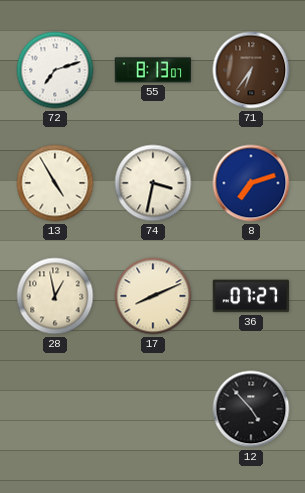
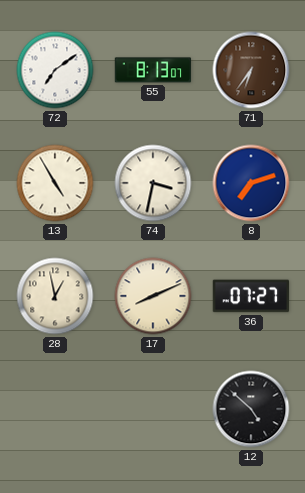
72: 7:12 -> 7:09
12: 4:53 -> 4:52
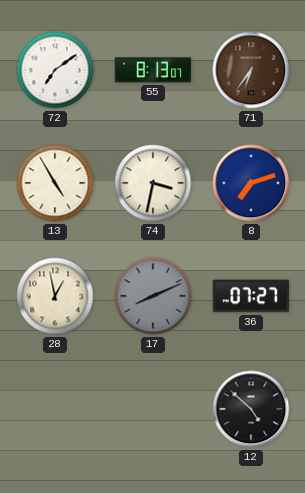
17 dial: cream -> grey
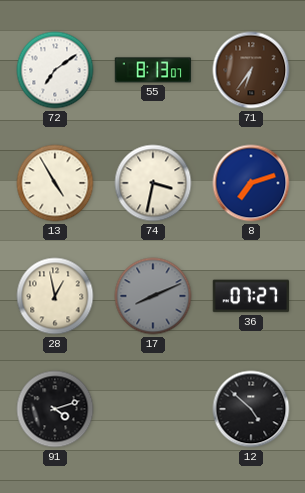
91: none -> 4:12
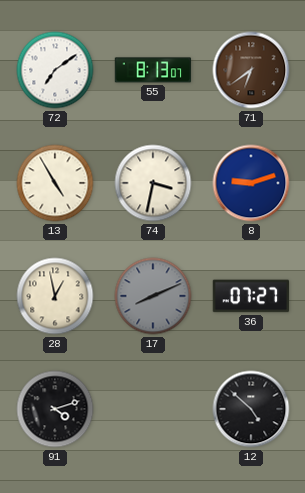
71: 6:36 -> 6:39
8: 7:12 -> 9:12
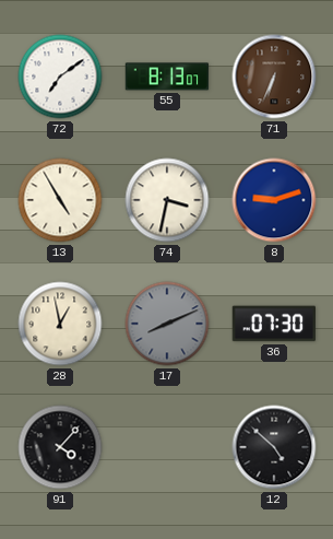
71: 6:39 -> 6:34
36: 07:27 -> 07:30
91: 4:12 -> 4:07
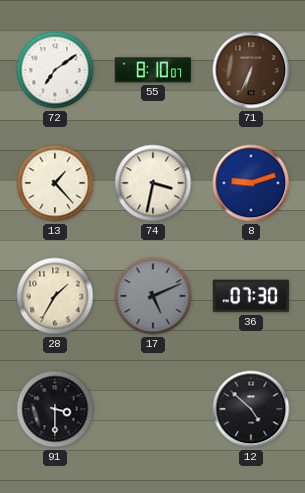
55: 8:13 -> 8:10
13: 4:55 -> 1:23
28: 12:58 -> 1:35
17: 8:11 -> 5:11
91: 4:07 -> 3:30
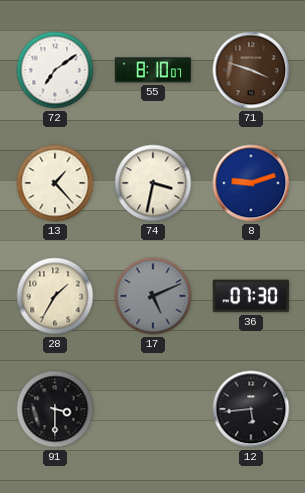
71: 6:34 -> 3:48
12: 4:52 -> 5:44
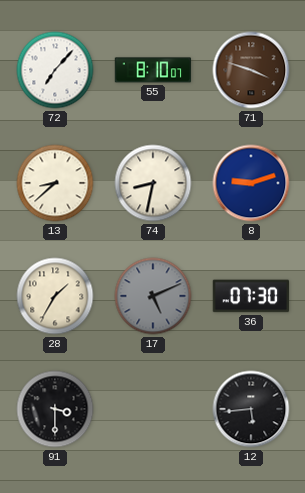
72: 7:09 -> 7:07
13: 1:23 -> 8:38
74: 3:32 -> 8:32
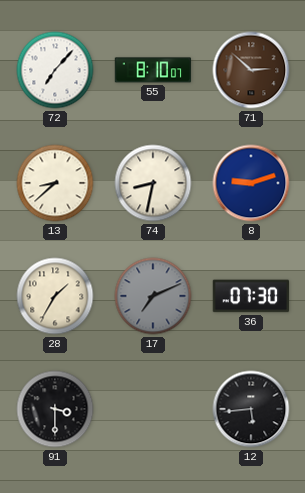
71: 3:48 -> 2:52
17: 5:11 -> 7:11
